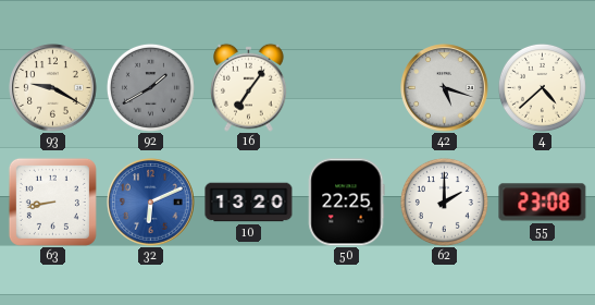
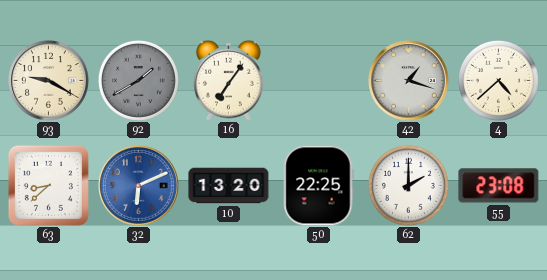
42: 5:18 -> 1:18
63: 8:43 -> 8:38
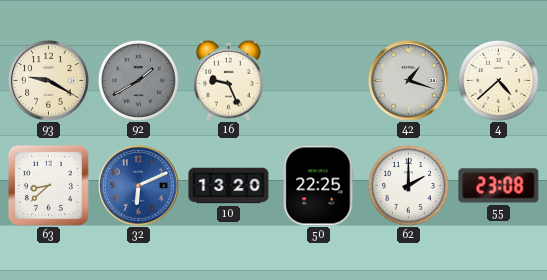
16: 7:06 -> 9:26
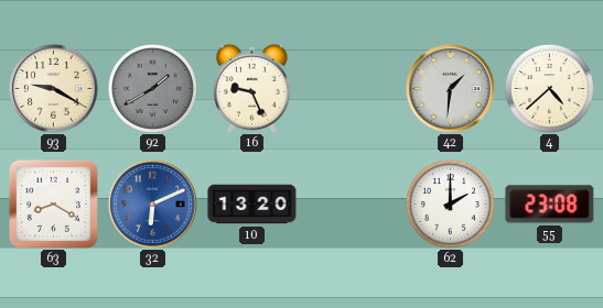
42: 1:18 -> 1:31
63: 8:38 -> 8:20
50: 22:25 -> none
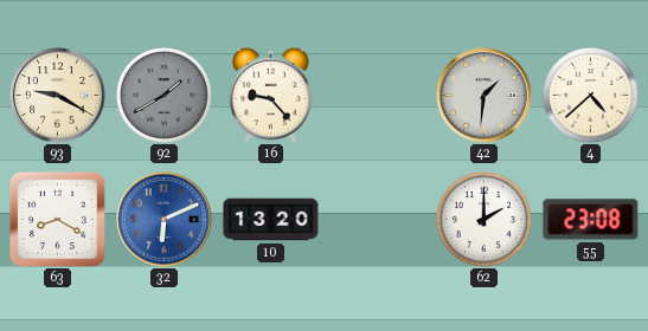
16: 9:26 -> 9:23
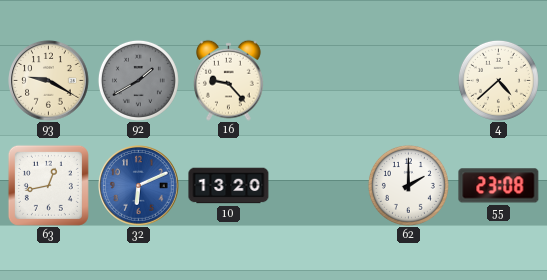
42: 1:31 -> none
63: 8:20 -> 12:43
